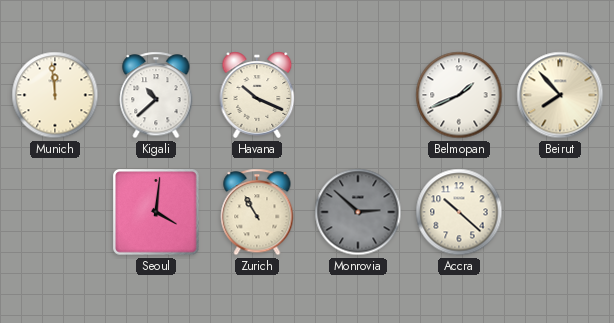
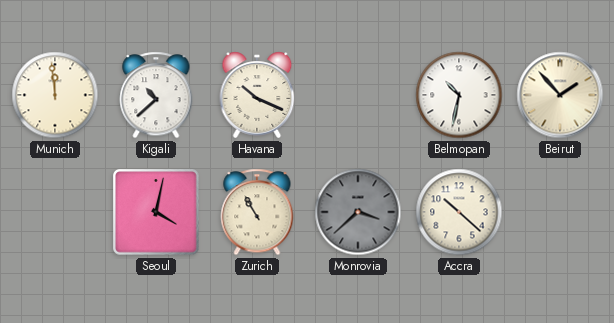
Belmopan: 1:41 -> 10:32
Beirut: 7:53 -> 1:53
Seoul: 4:01 -> 4:02
Monrovia: 2:52 -> 3:38
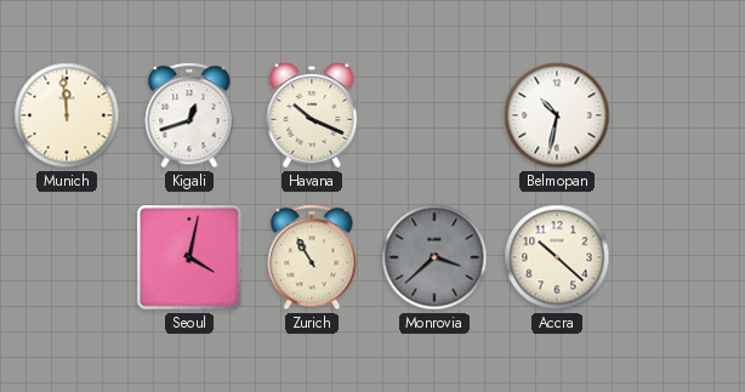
Kigali: 10:38 -> 12:42
Beirut: 1:53 -> none
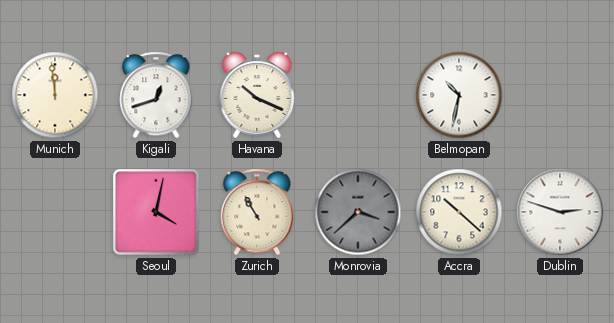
Dublin: none -> 2:48
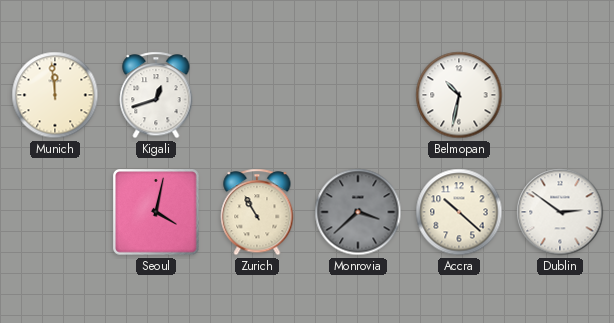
Havana: 10:19 -> none
Dublin: 2:48 -> 2:51
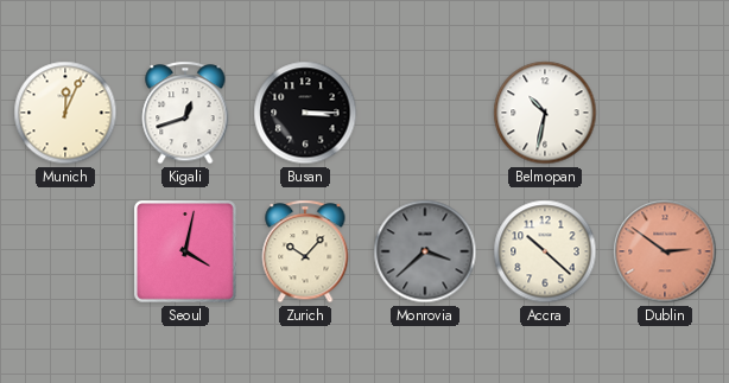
Munich: 11:59 -> 12:04
Busan: none -> 3:15
Zurich: 10:55 -> 10:07
Dublin dial: white -> salmon
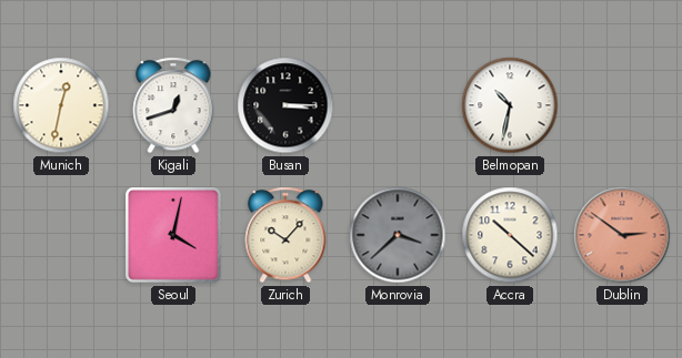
Munich: 12:04 -> 12:32
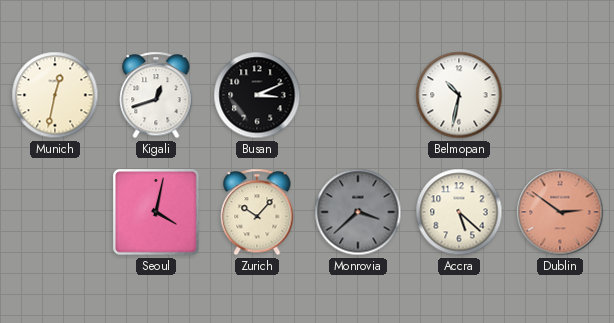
Busan: 3:15 -> 3:11
Accra: 10:22 -> 5:22
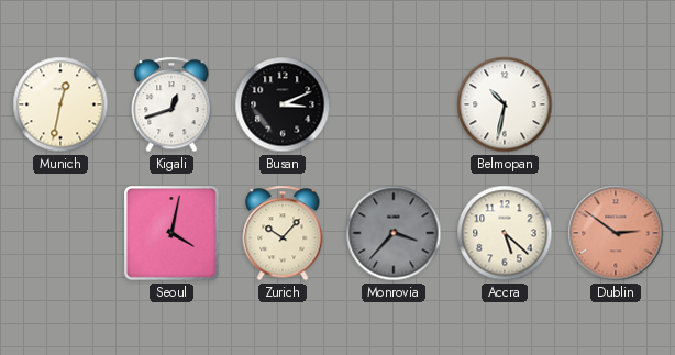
Monrovia: 3:38 -> 3:37
